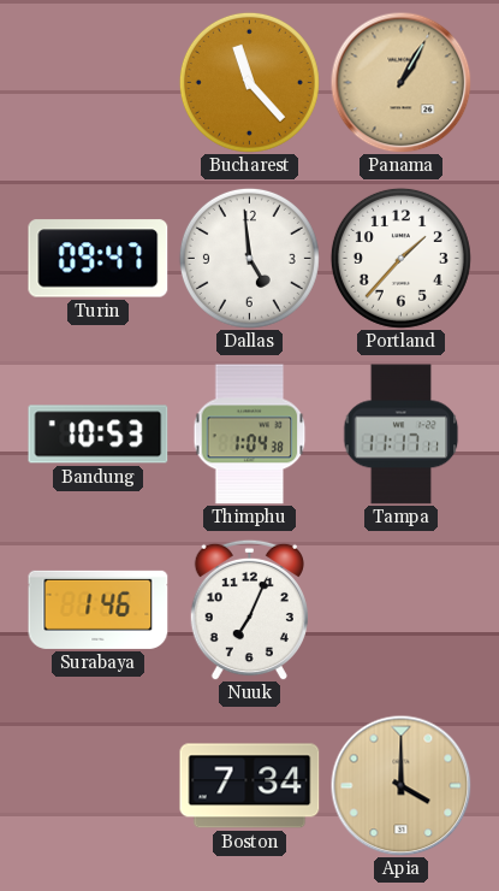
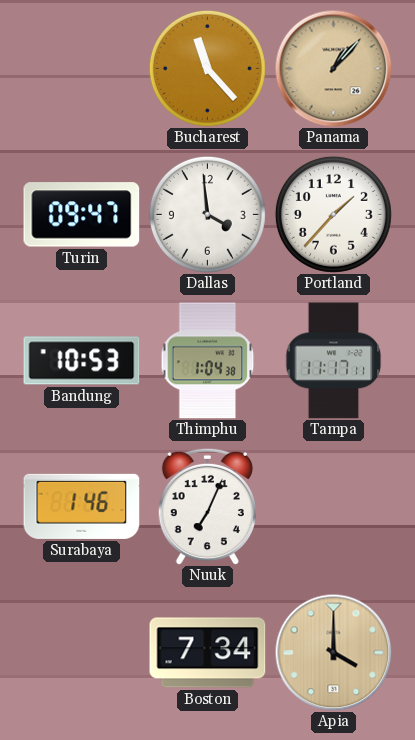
Panama: 1:05 -> 1:07
Dallas: 4:59 -> 3:59
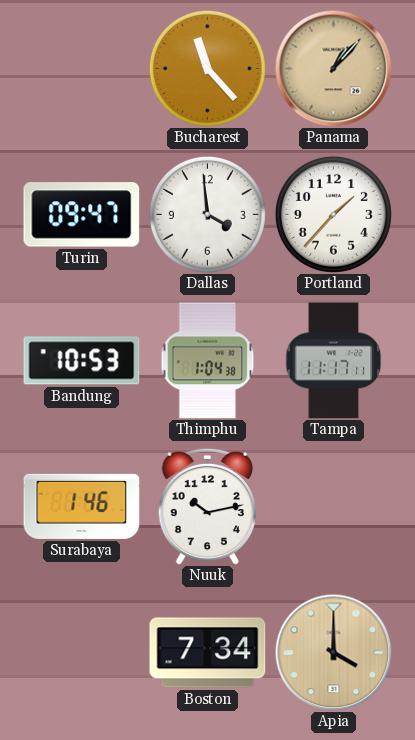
Nuuk: 7:04 -> 10:13
